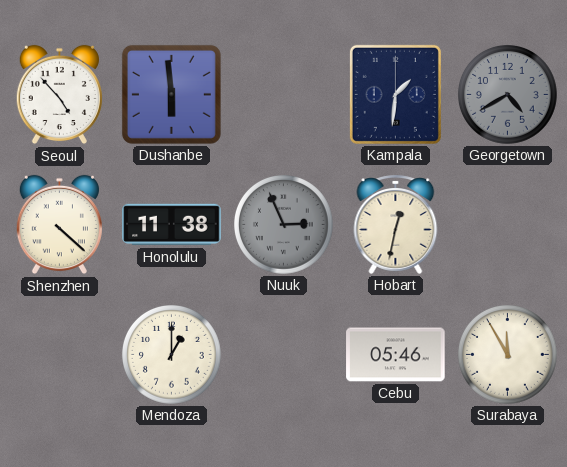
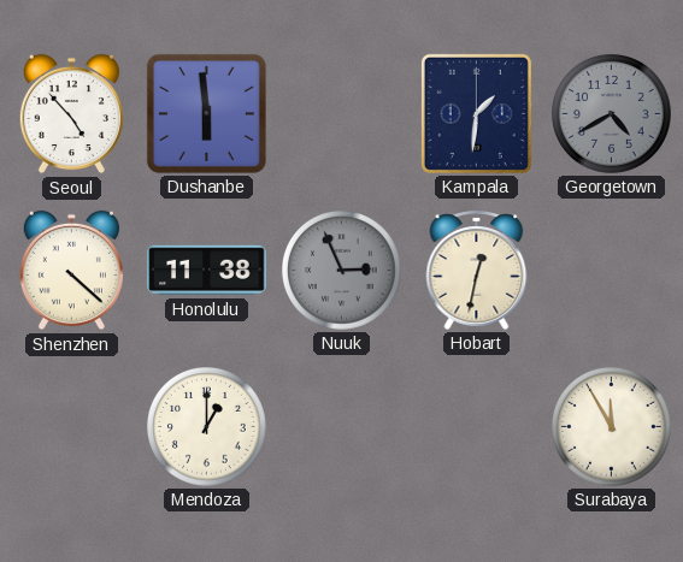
Cebu: 05:46 -> none
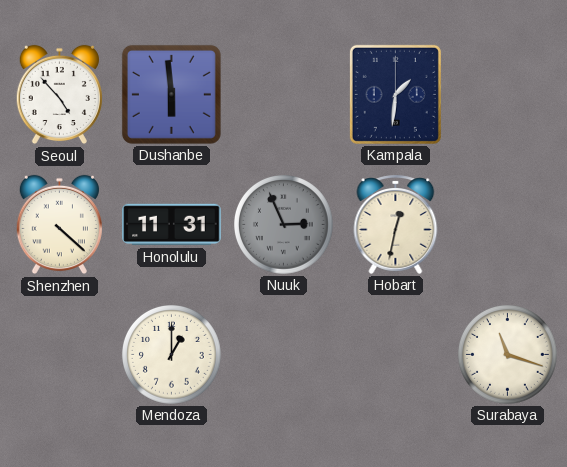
Georgetown: 4:40 -> none
Honolulu: 11:38 -> 11:31
Surabaya: 11:55 -> 11:18
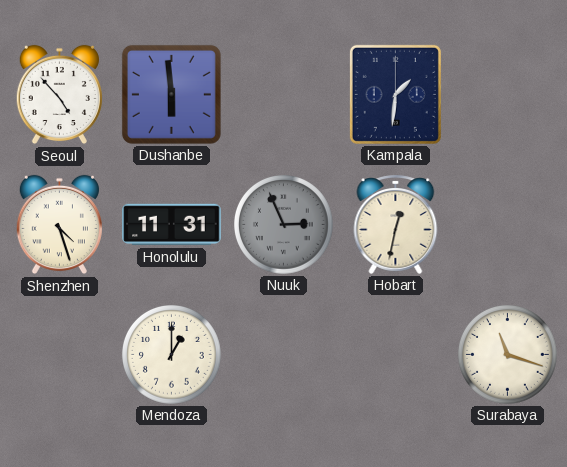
Shenzhen: 4:22 -> 4:27
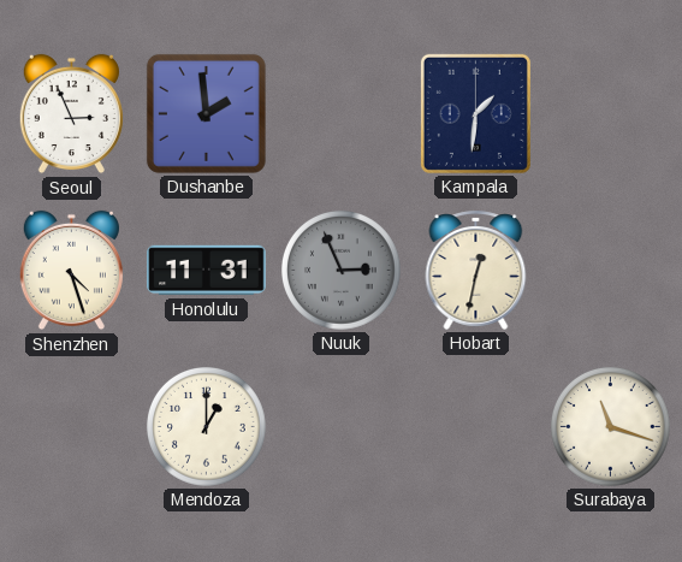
Seoul: 4:53 -> 2:56
Dushanbe: 5:59 -> 1:59
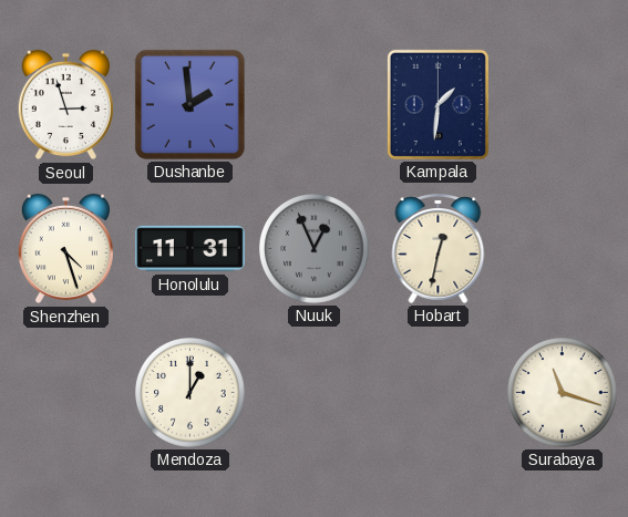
Seoul: 2:56 -> 2:57
Nuuk: 2:56 -> 12:56
